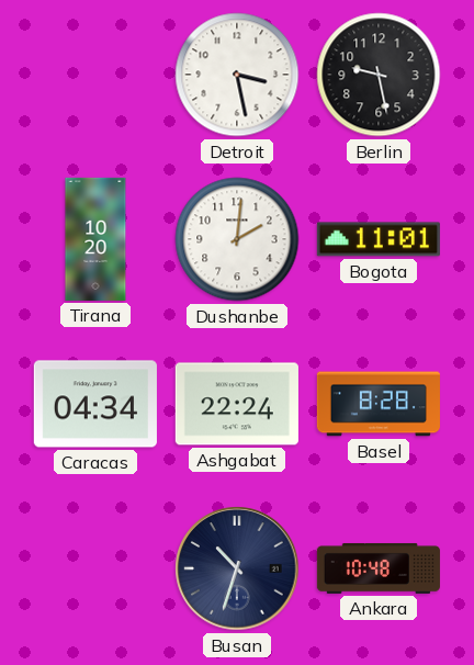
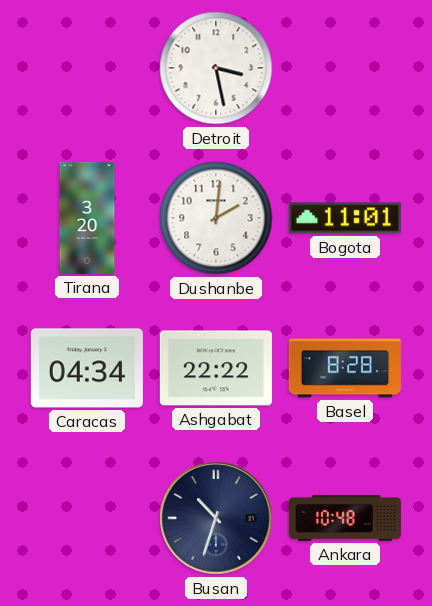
Berlin: 9:28 -> none
Tirana: 10:20 -> 3:20
Ashgabat: 22:24 -> 22:22
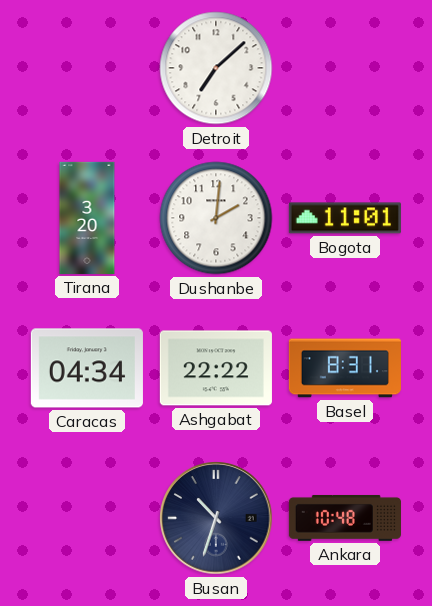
Detroit: 3:28 -> 7:08
Basel: 8:28 -> 8:31
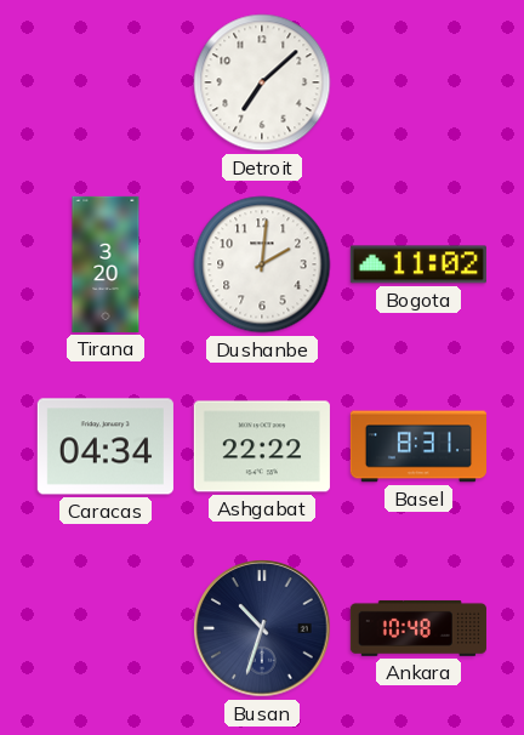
Bogota: 11:01 -> 11:02
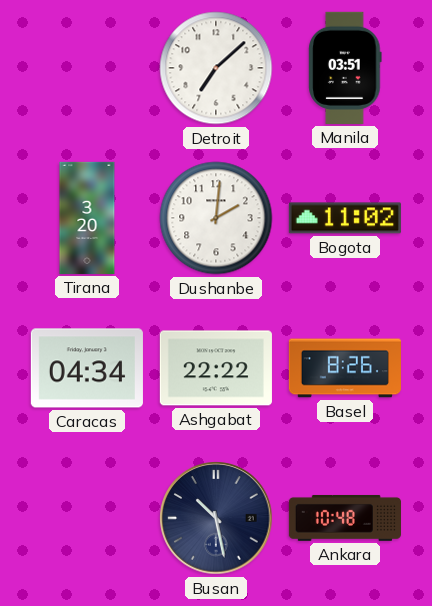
Manila: none -> 03:51
Basel: 8:31 -> 8:26
Busan: 10:33 -> 10:28
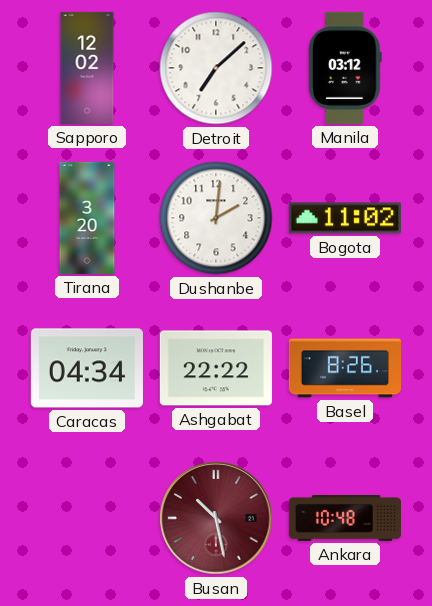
Sapporo: none -> 12:02
Manila: 03:51 -> 03:12
Busan dial: navy -> burgundy
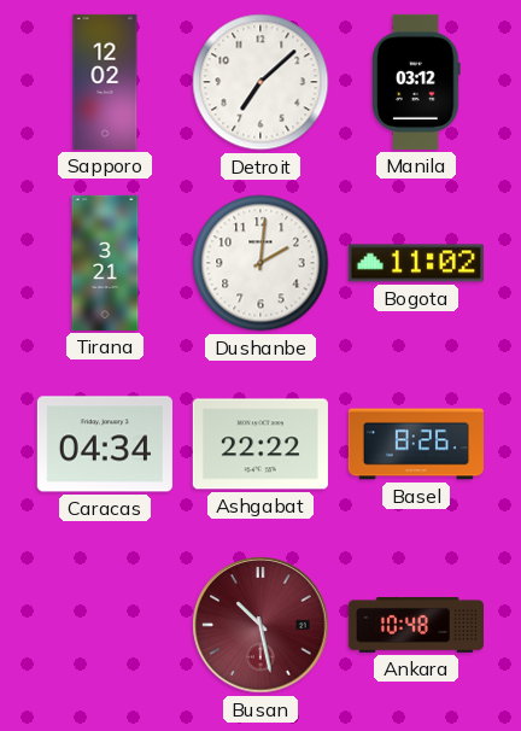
Tirana: 3:20 -> 3:21
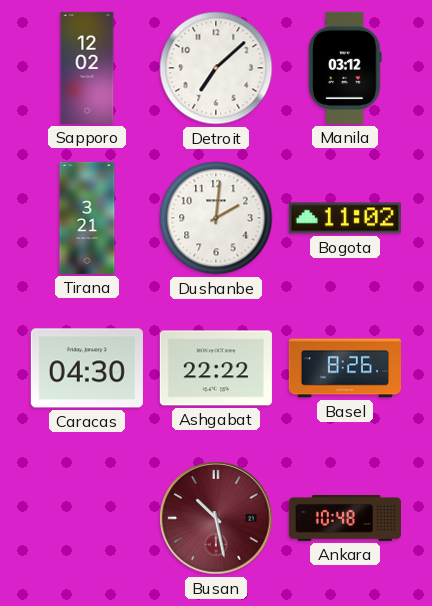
Caracas: 04:34 -> 04:30
